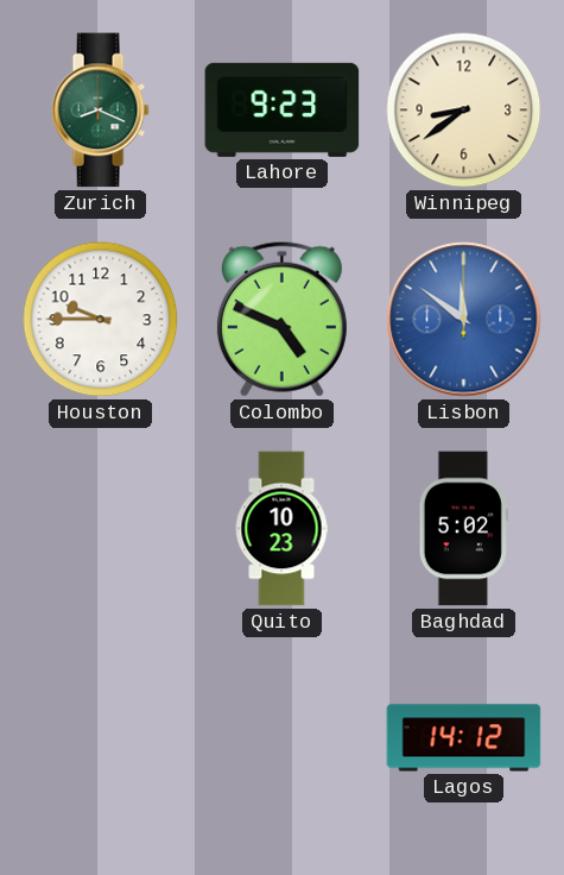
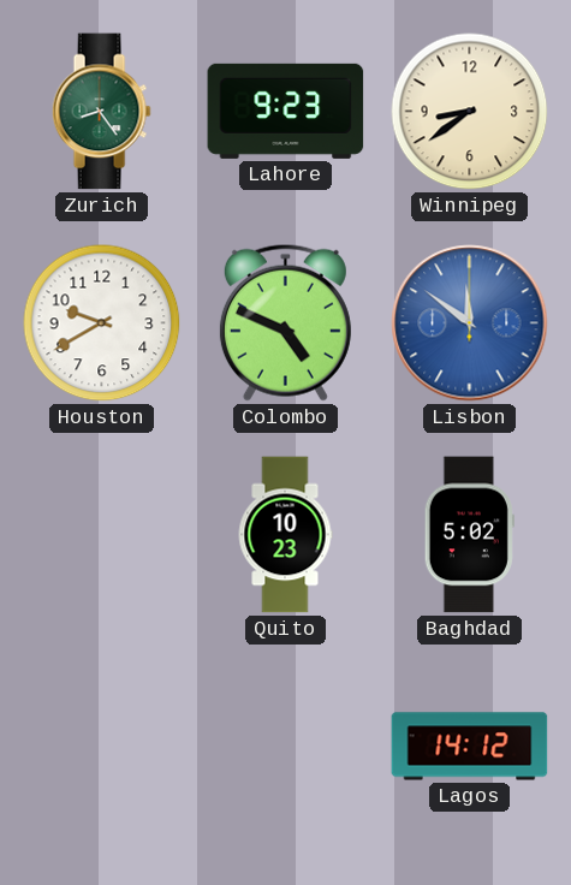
Zurich: 8:19 -> 8:24
Houston: 9:45 -> 9:40
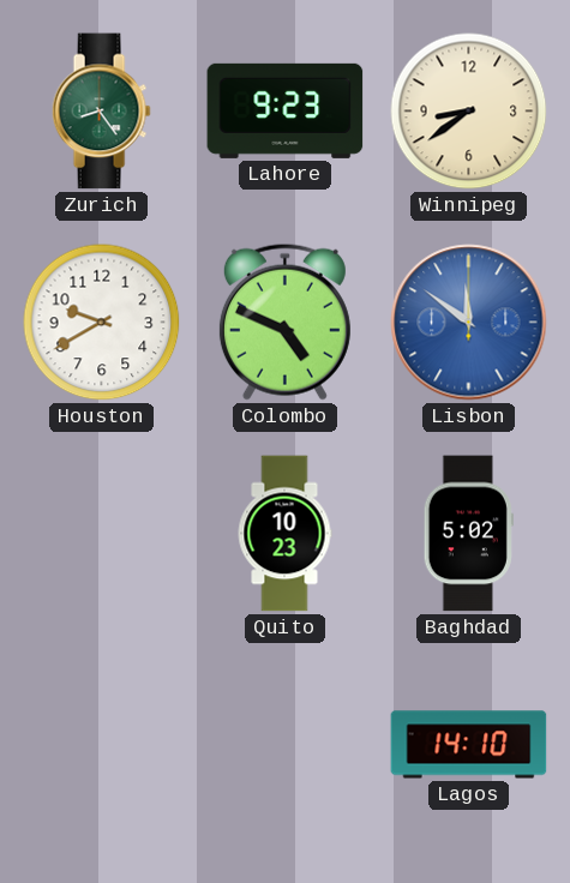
Lagos: 14:12 -> 14:10
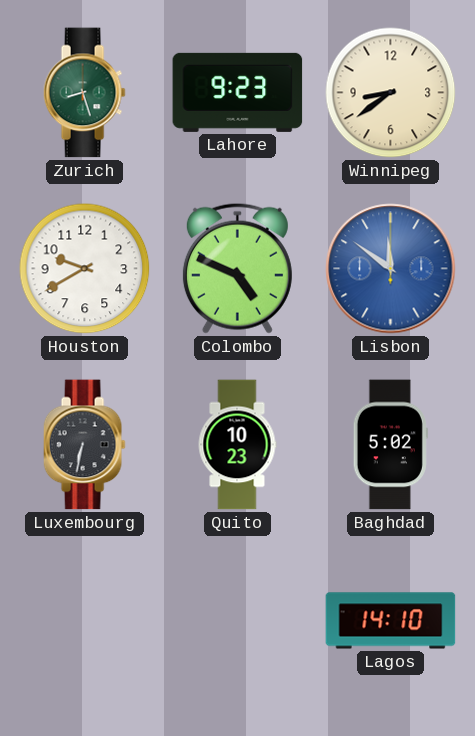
Zurich: 8:24 -> 8:27
Luxembourg: none -> 6:32
